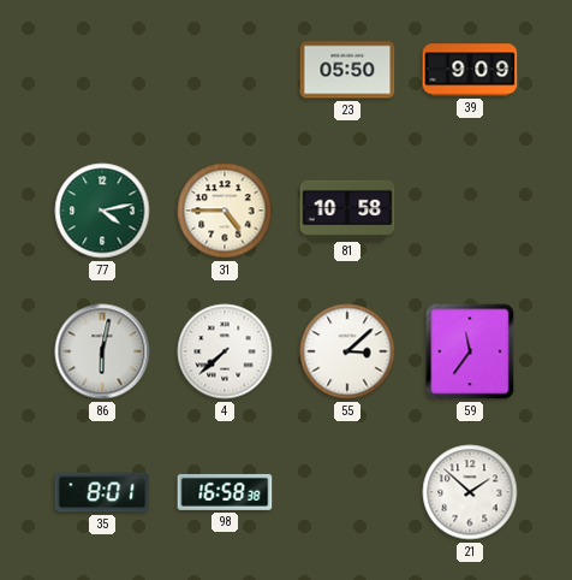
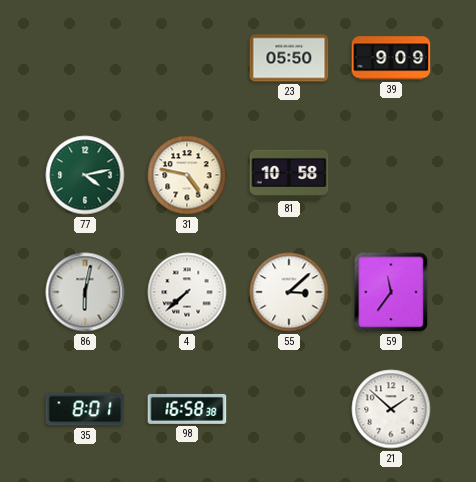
31: 4:45 -> 4:47
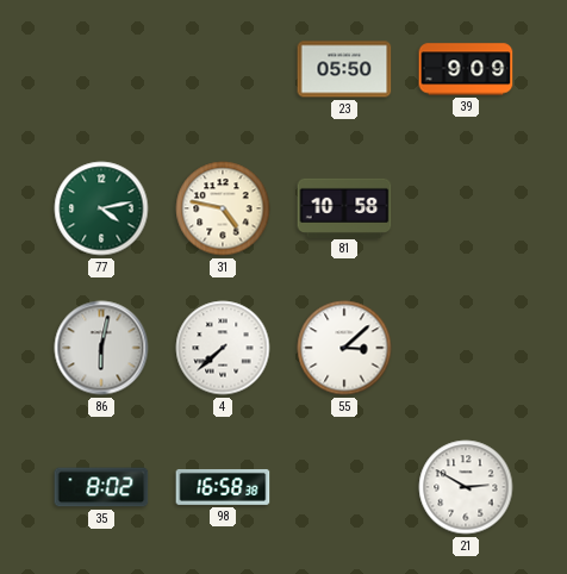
59: 11:36 -> none
35: 8:01 -> 8:02
21: 1:52 -> 2:50
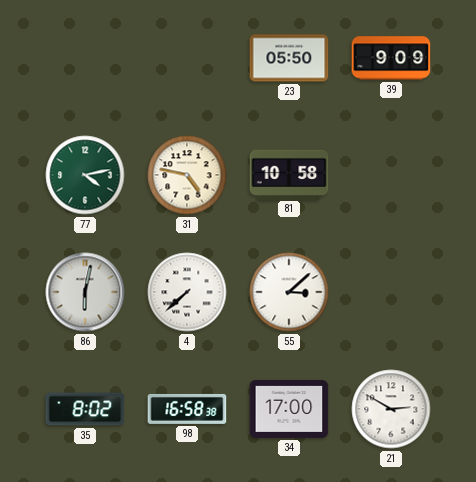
34: none -> 17:00
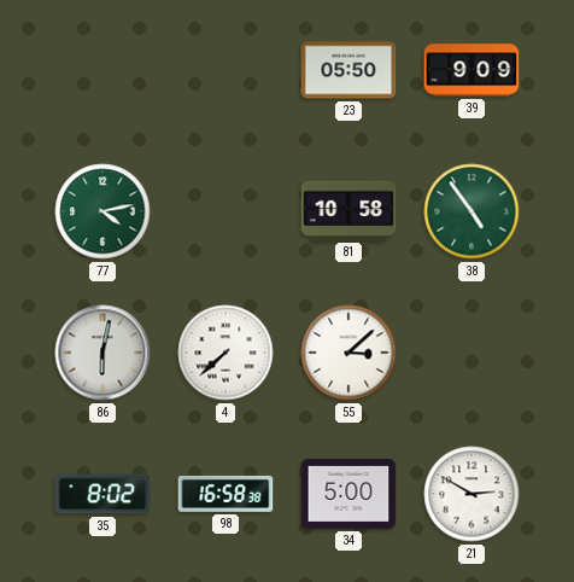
31: 4:47 -> none
38: none -> 4:54
34: 17:00 -> 5:00
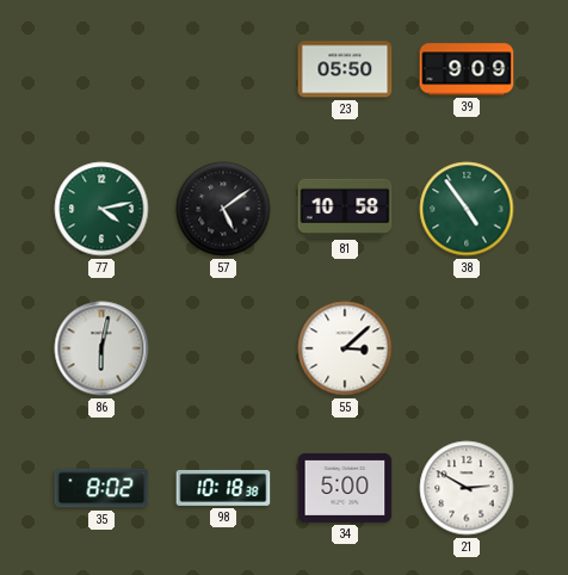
57: none -> 5:09
4: 7:38 -> none
98: 16:58 -> 10:18
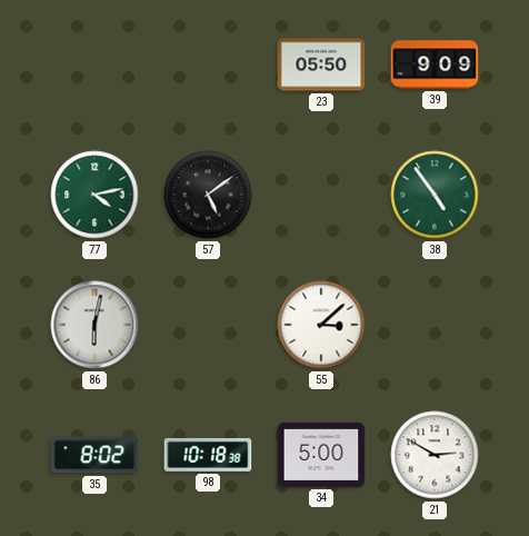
81: 10:58 -> none
